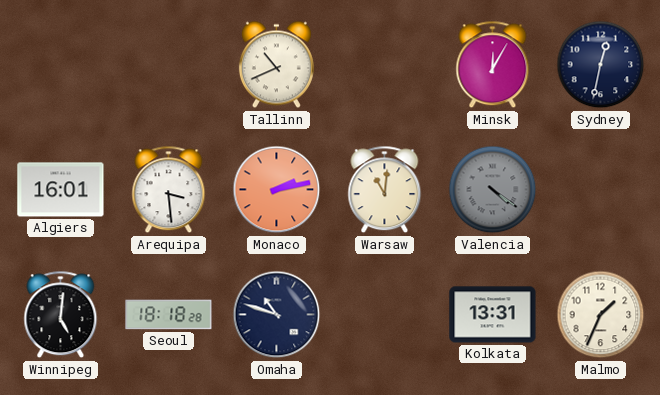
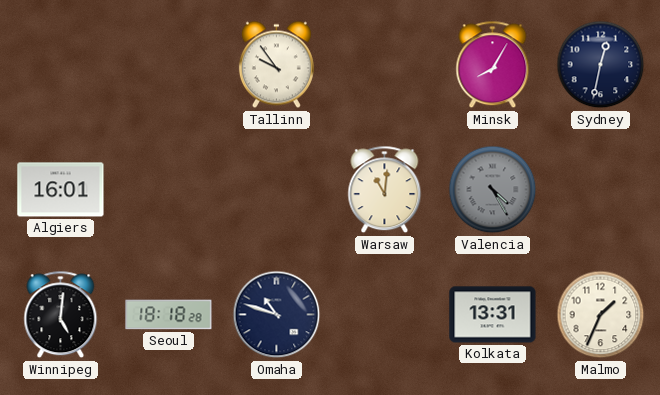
Tallinn: 10:41 -> 9:54
Minsk: 12:05 -> 8:05
Arequipa: 3:29 -> none
Monaco: 2:13 -> none
Valencia: 4:21 -> 4:25
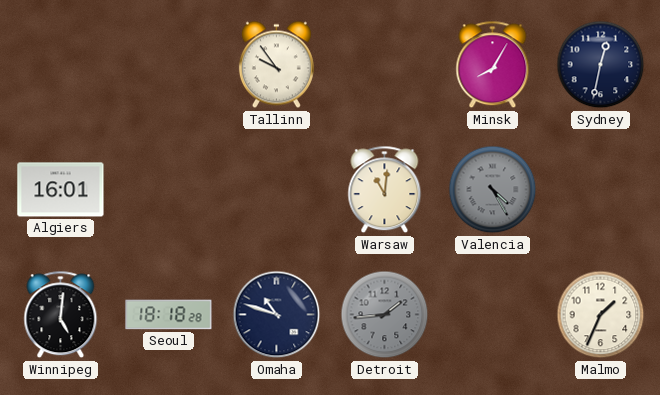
Detroit: none -> 1:44
Kolkata: 13:31 -> none
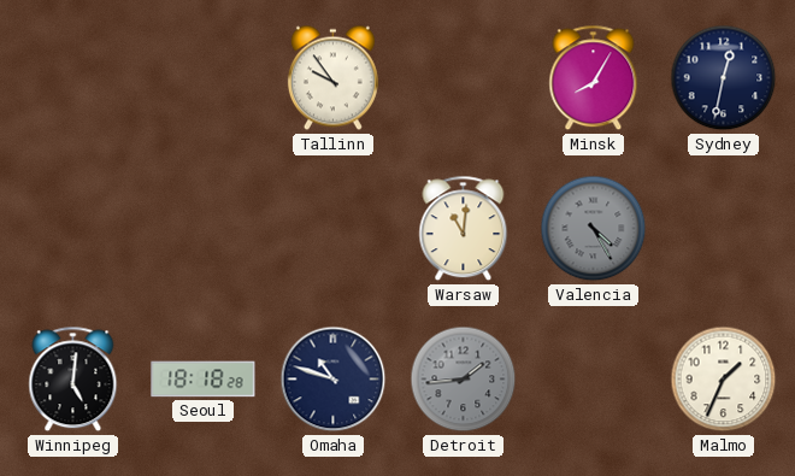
Algiers: 16:01 -> none
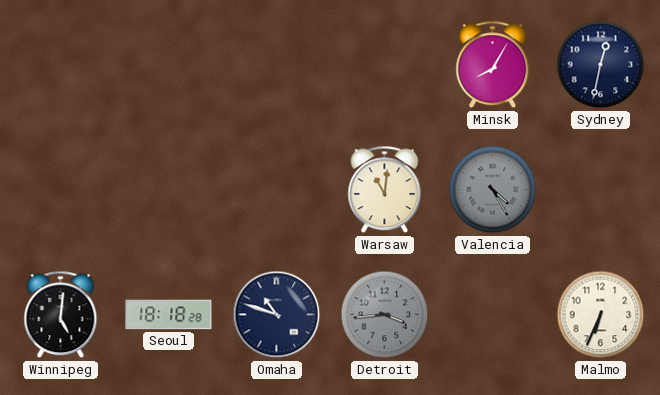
Tallinn: 9:54 -> none
Detroit: 1:44 -> 3:44
Malmo: 1:34 -> 6:34
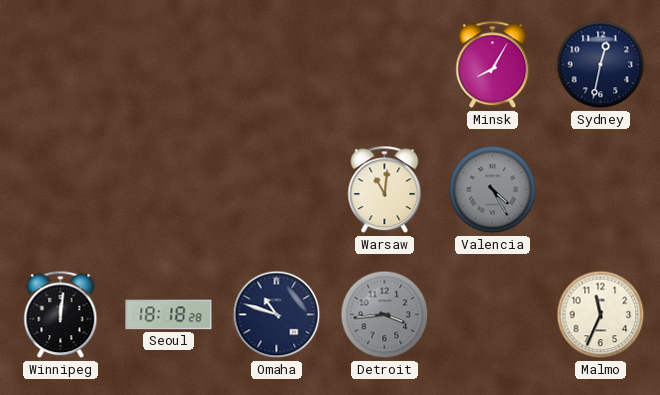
Winnipeg: 5:01 -> 12:01
Malmo: 6:34 -> 11:34
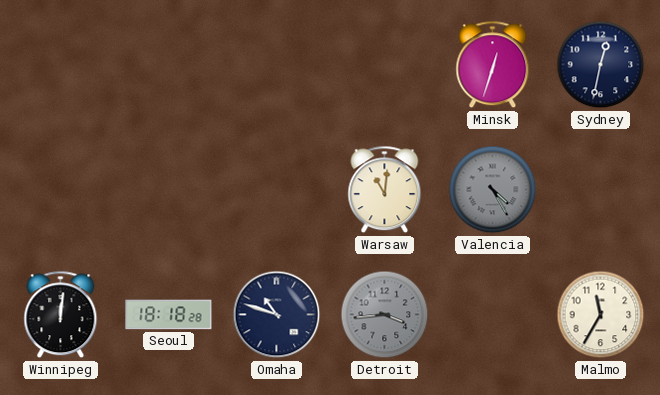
Minsk: 8:05 -> 12:33
Malmo: 11:34 -> 11:35
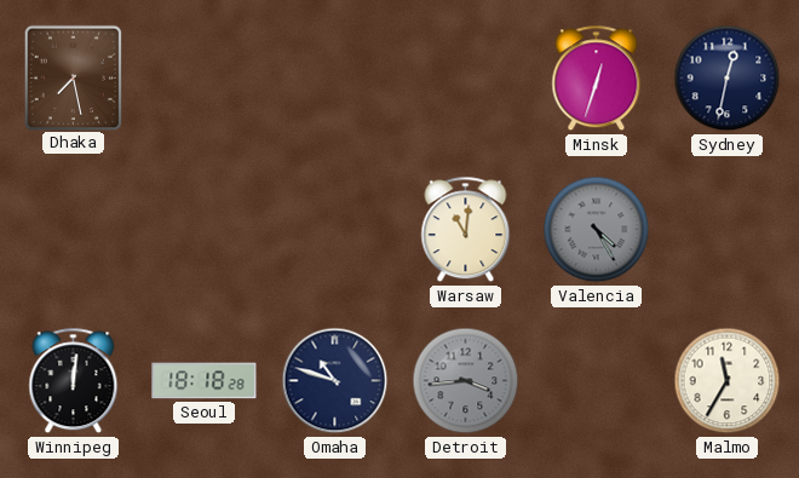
Dhaka: none -> 7:28
